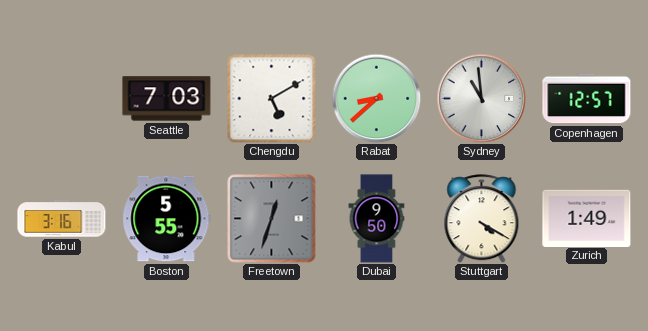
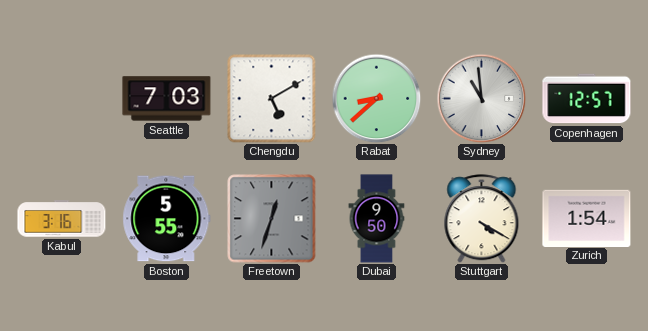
Zurich: 1:49 -> 1:54
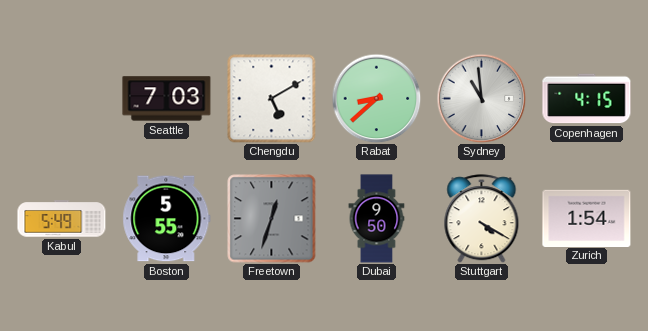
Copenhagen: 12:57 -> 4:15
Kabul: 3:16 -> 5:49
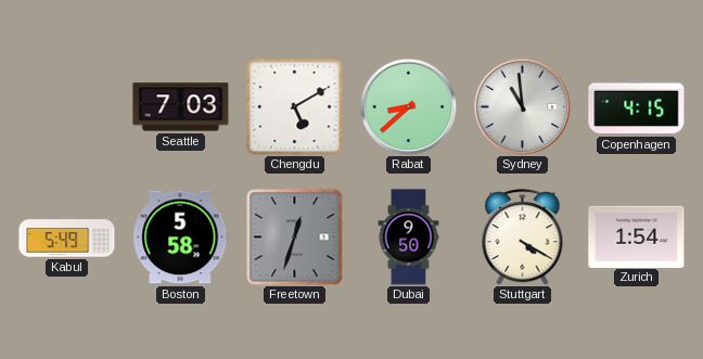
Boston: 5:55 -> 5:58
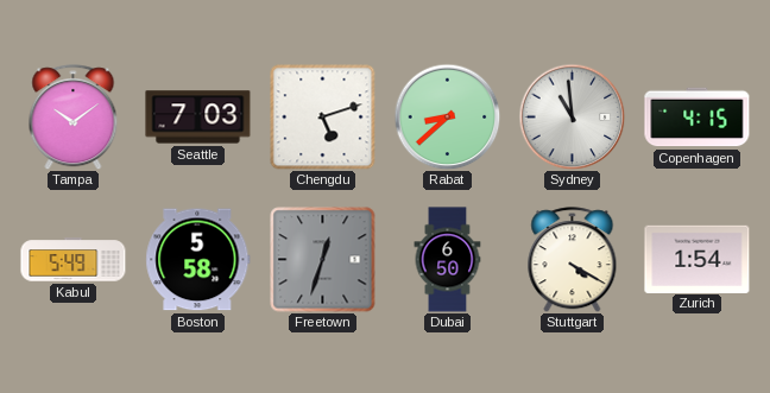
Tampa: none -> 10:09
Chengdu: 5:10 -> 5:12
Dubai: 9:50 -> 6:50
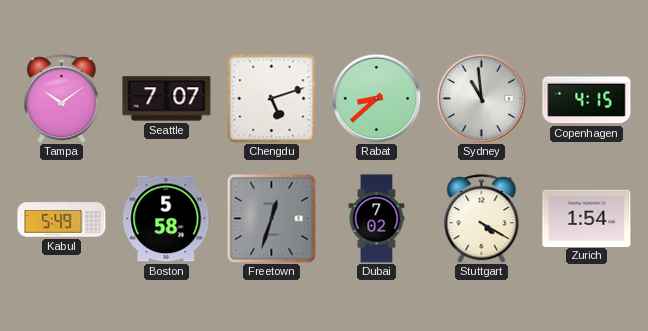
Seattle: 7:03 -> 7:07
Dubai: 6:50 -> 7:02
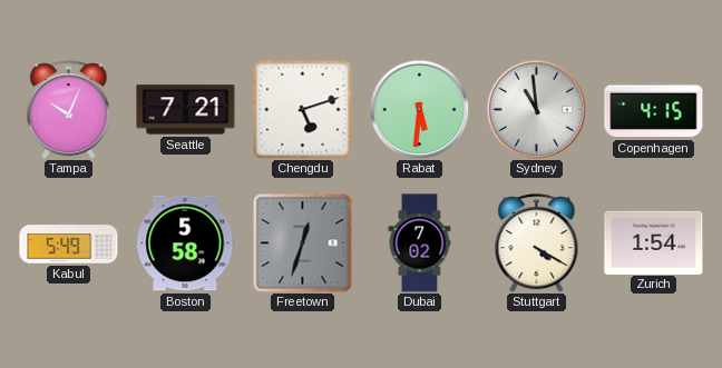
Tampa: 10:09 -> 10:04
Seattle: 7:07 -> 7:21
Rabat: 8:38 -> 5:31
